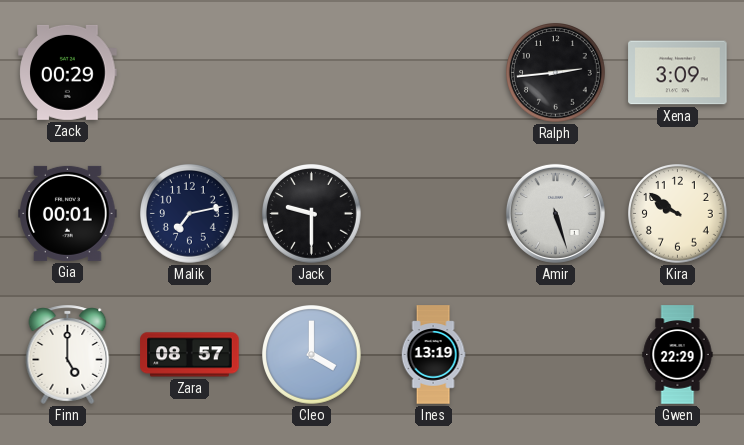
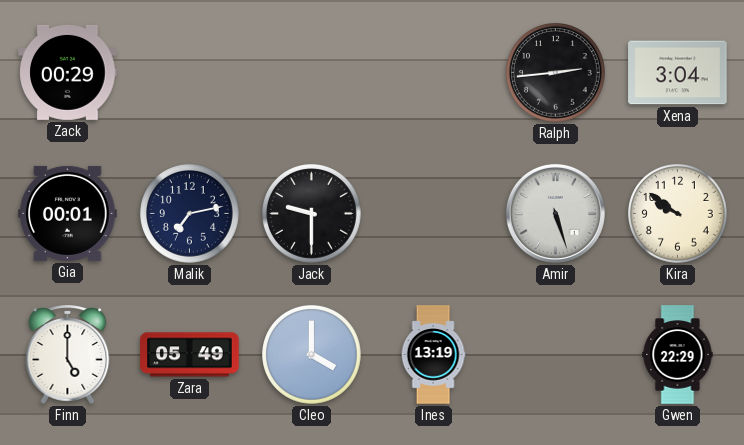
Xena: 3:09 -> 3:04
Zara: 08:57 -> 05:49
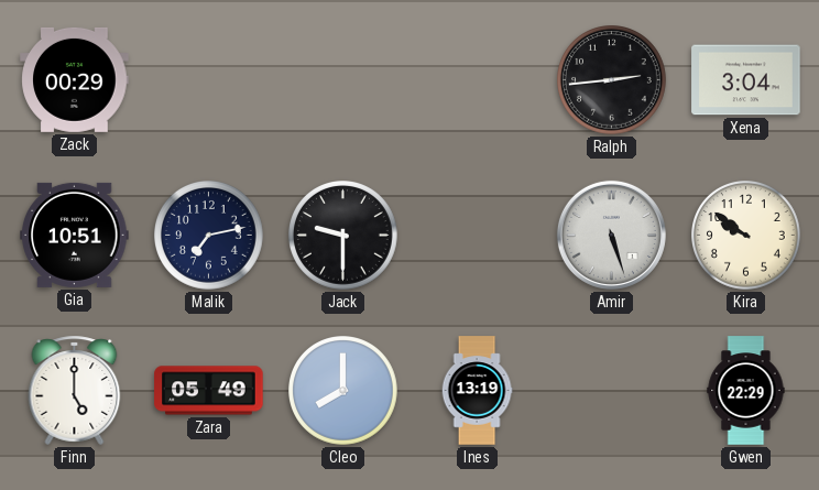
Gia: 00:01 -> 10:51
Cleo: 4:00 -> 8:00
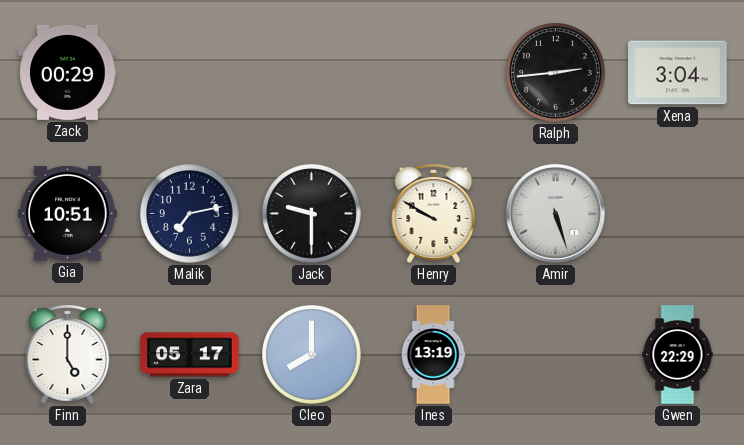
Henry: none -> 9:50
Kira: 9:51 -> none
Zara: 05:49 -> 05:17
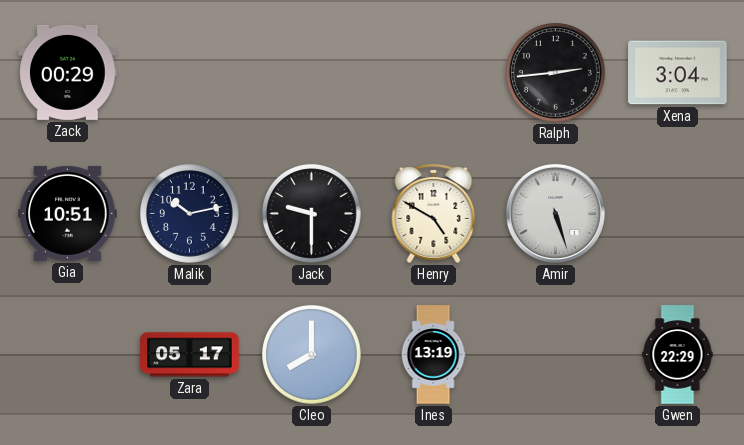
Malik: 7:13 -> 10:13
Henry: 9:50 -> 4:50
Finn: 5:00 -> none
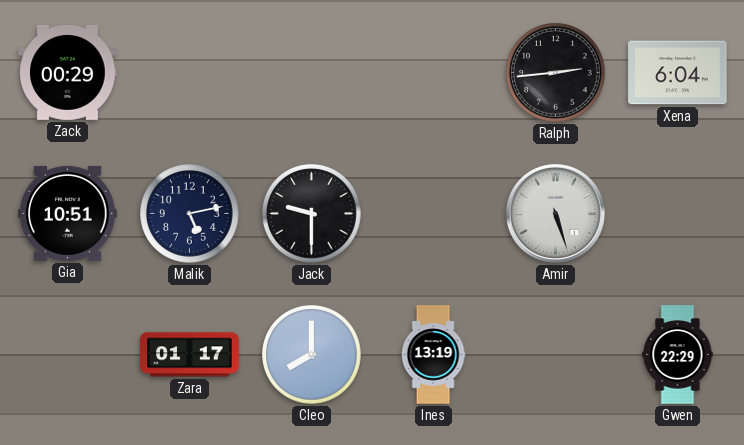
Xena: 3:04 -> 6:04
Malik: 10:13 -> 5:13
Henry: 4:50 -> none
Zara: 05:17 -> 01:17
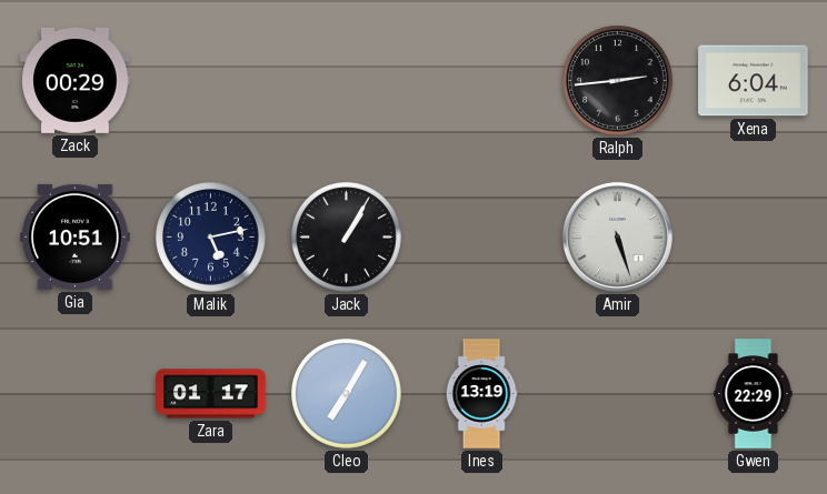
Jack: 9:30 -> 1:05
Cleo: 8:00 -> 7:05
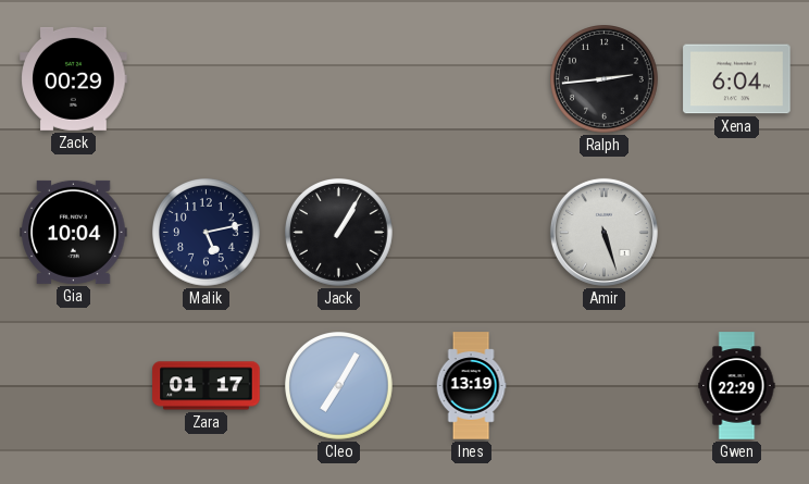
Gia: 10:51 -> 10:04
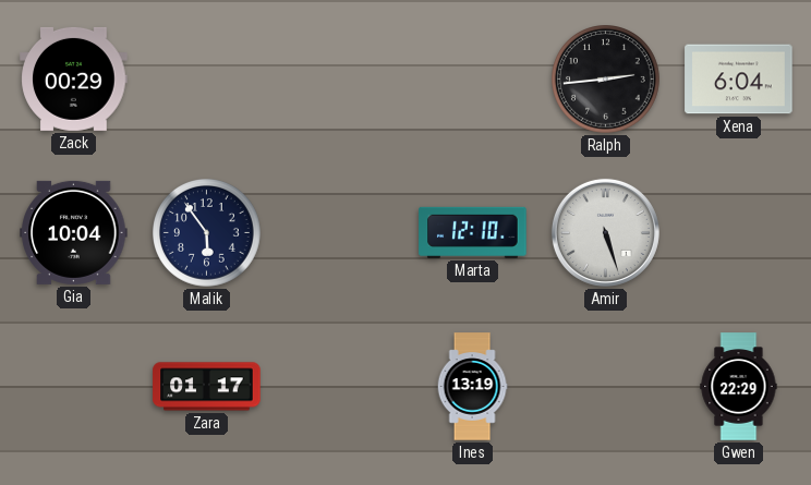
Malik: 5:13 -> 5:54
Jack: 1:05 -> none
Marta: none -> 12:10
Cleo: 7:05 -> none
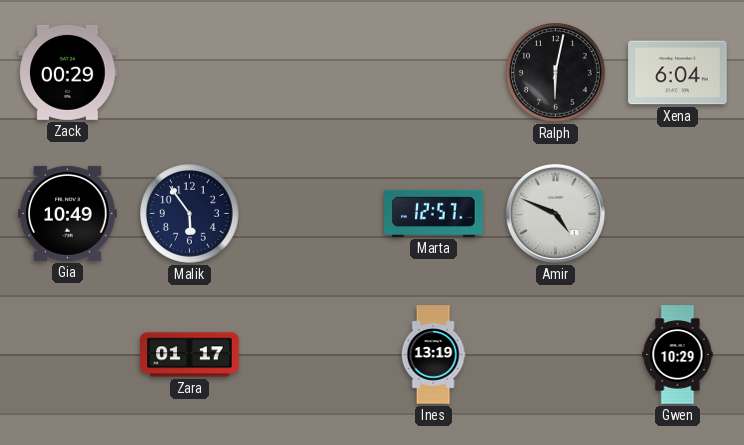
Ralph: 2:44 -> 6:02
Gia: 10:04 -> 10:49
Marta: 12:10 -> 12:57
Amir: 5:27 -> 4:49
Gwen: 22:29 -> 10:29
